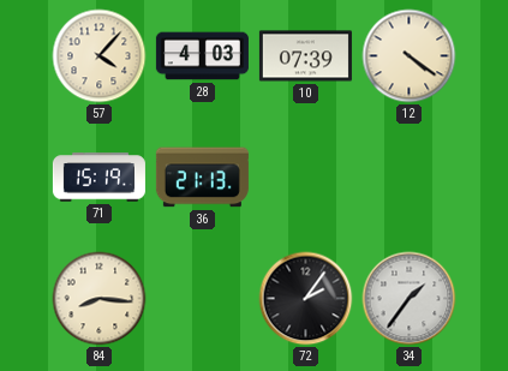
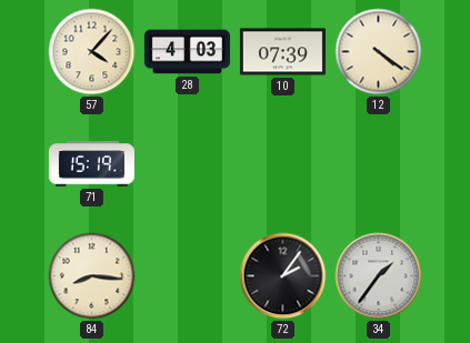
36: 21:13 -> none
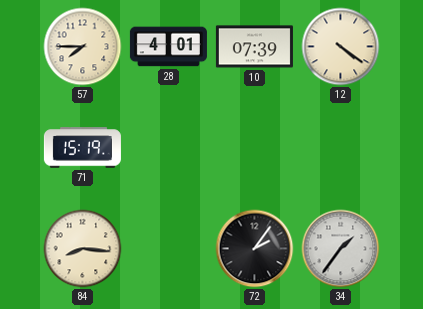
57: 4:07 -> 7:45
28: 4:03 -> 4:01
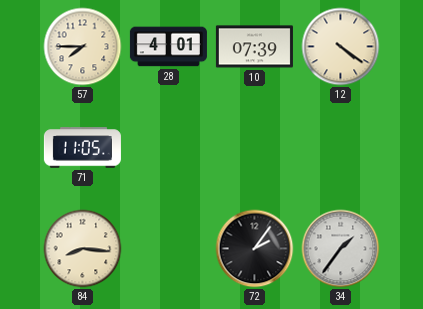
71: 15:19 -> 11:05
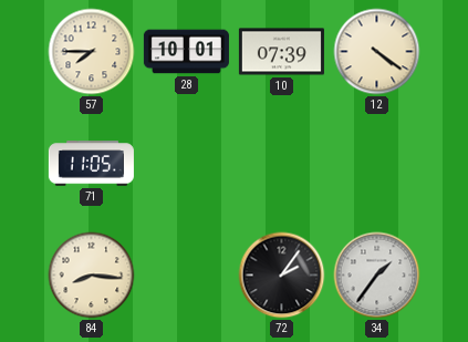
28: 4:01 -> 10:01
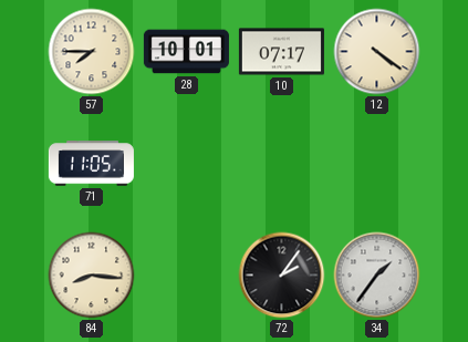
10: 07:39 -> 07:17
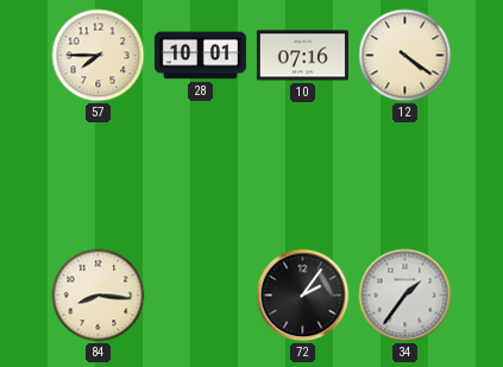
10: 07:17 -> 07:16
71: 11:05 -> none
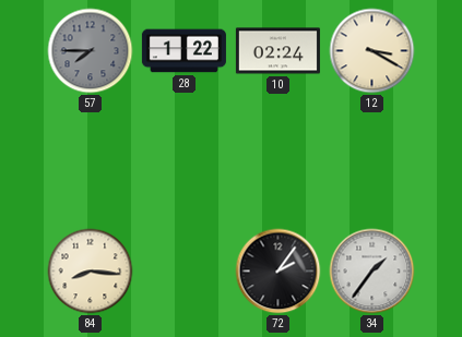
57 dial: cream -> grey
28: 10:01 -> 1:22
10: 07:16 -> 02:24
12: 4:21 -> 3:20
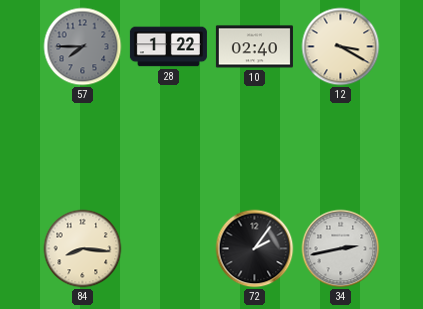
10: 02:24 -> 02:40
34: 1:36 -> 2:43
